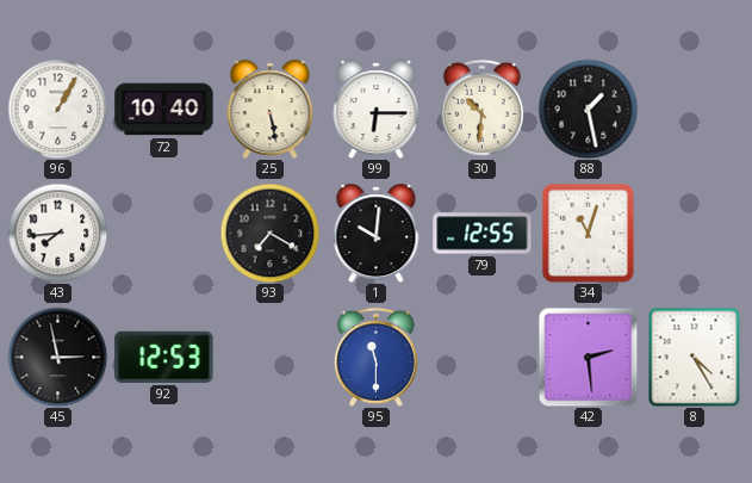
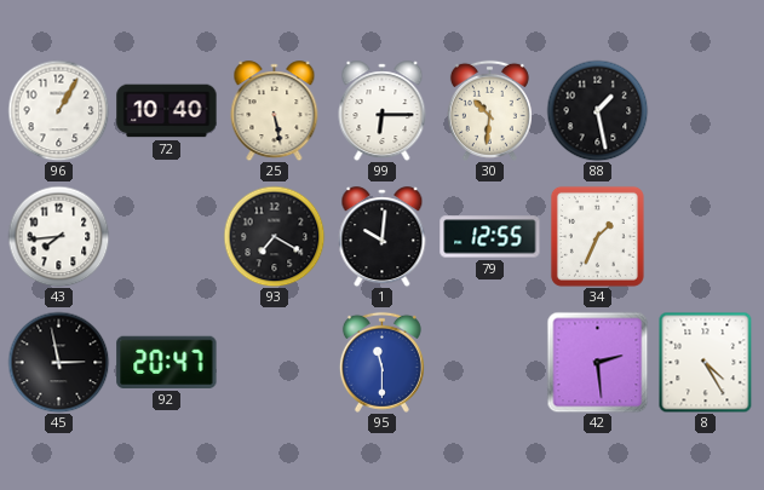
34: 11:03 -> 1:34
92: 12:53 -> 20:47
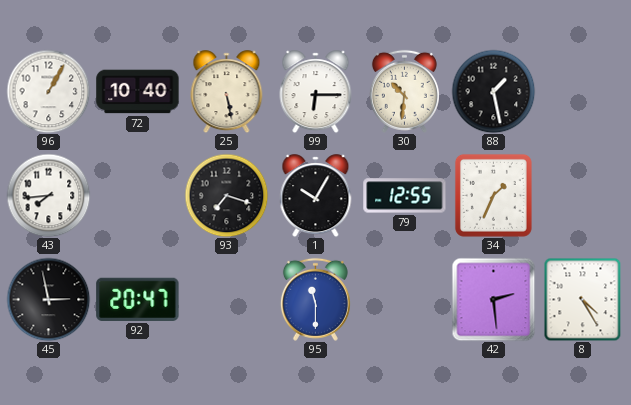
93: 7:20 -> 7:18
1: 10:01 -> 10:05
